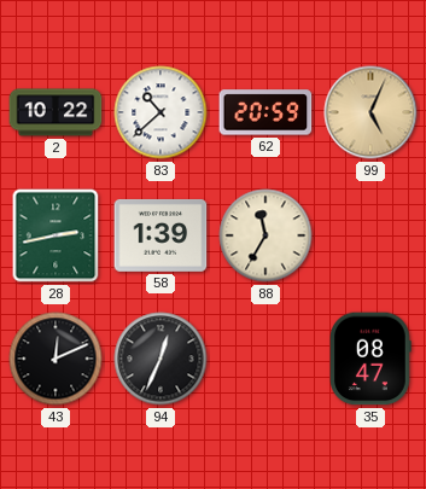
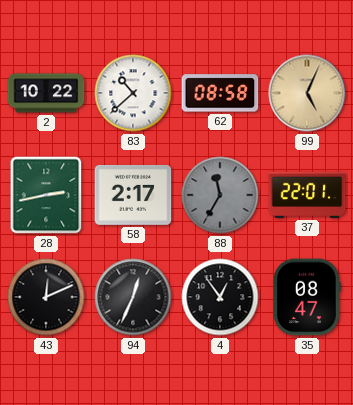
62: 20:59 -> 08:58
58: 1:39 -> 2:17
88 dial: cream -> grey
37: none -> 22:01
4: none -> 12:54
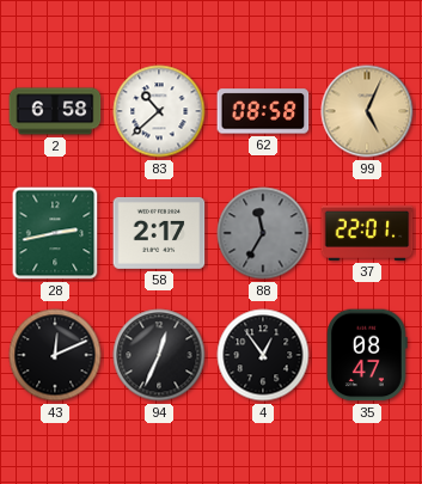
2: 10:22 -> 6:58
